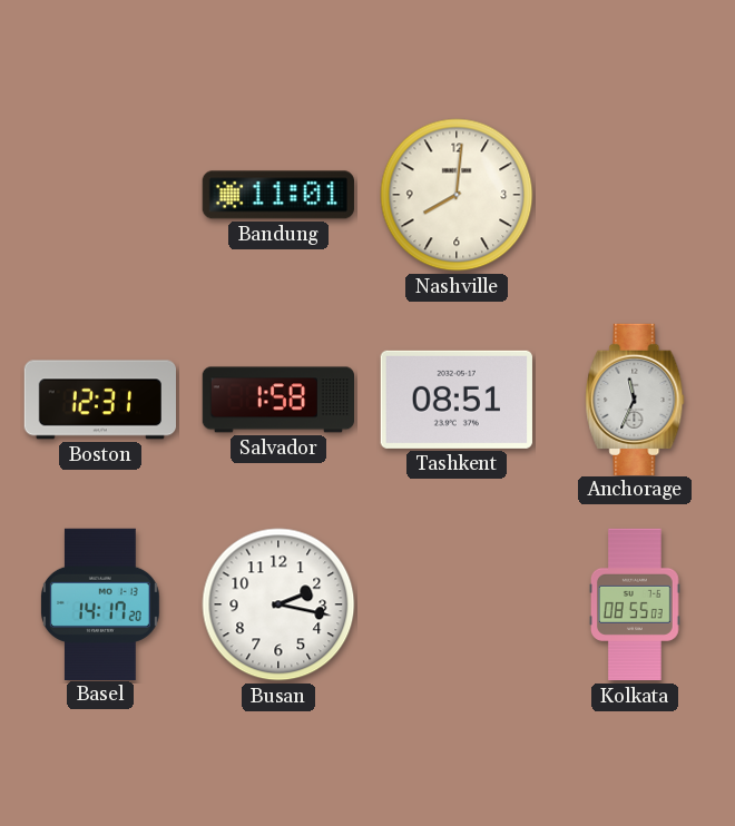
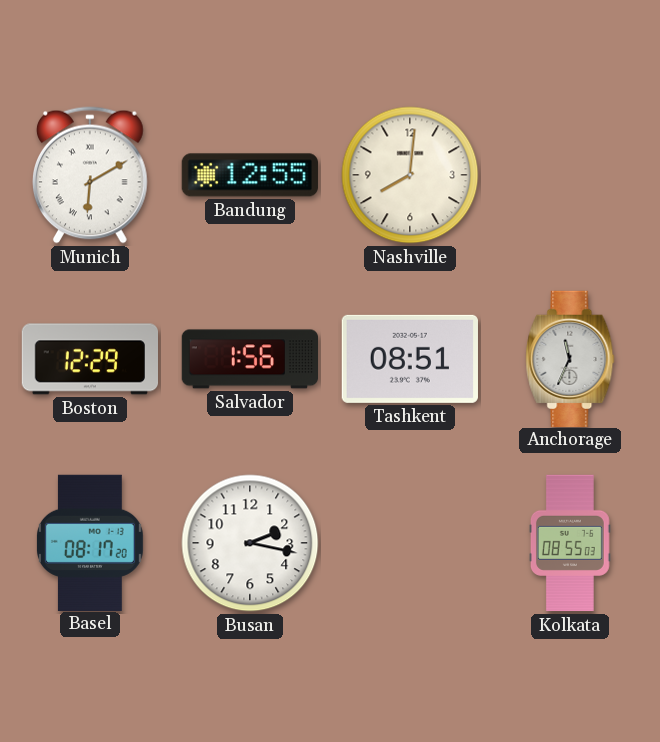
Munich: none -> 6:10
Bandung: 11:01 -> 12:55
Boston: 12:31 -> 12:29
Salvador: 1:58 -> 1:56
Basel: 14:17 -> 08:17
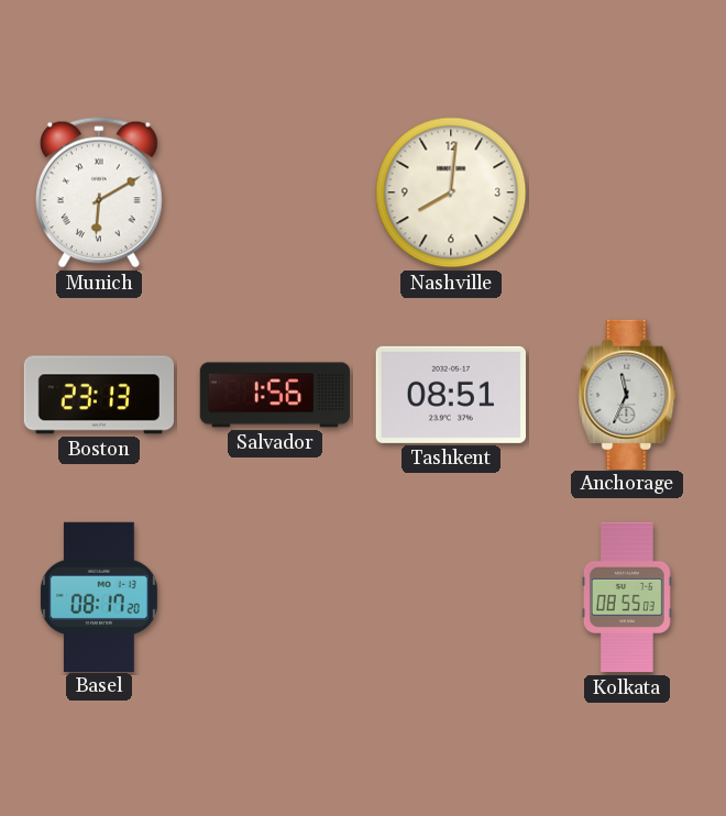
Bandung: 12:55 -> none
Boston: 12:29 -> 23:13
Busan: 2:17 -> none
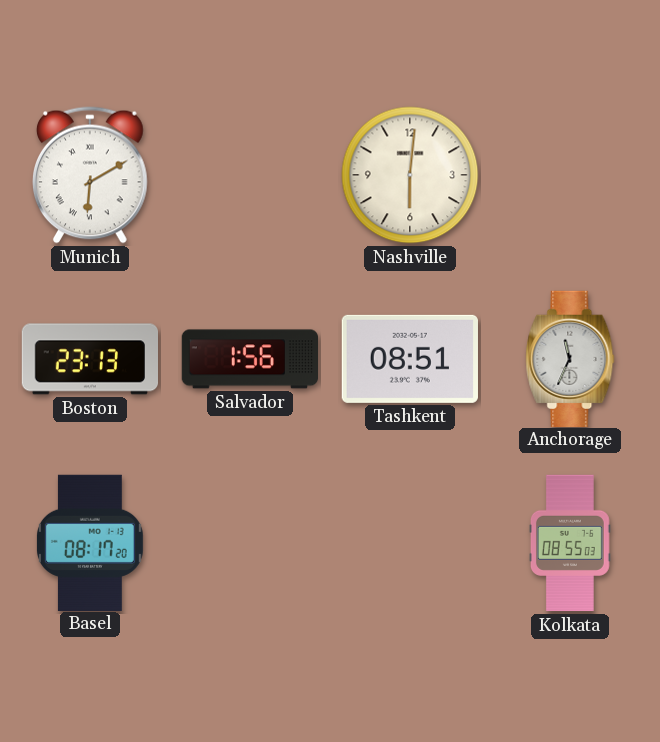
Nashville: 8:01 -> 6:01
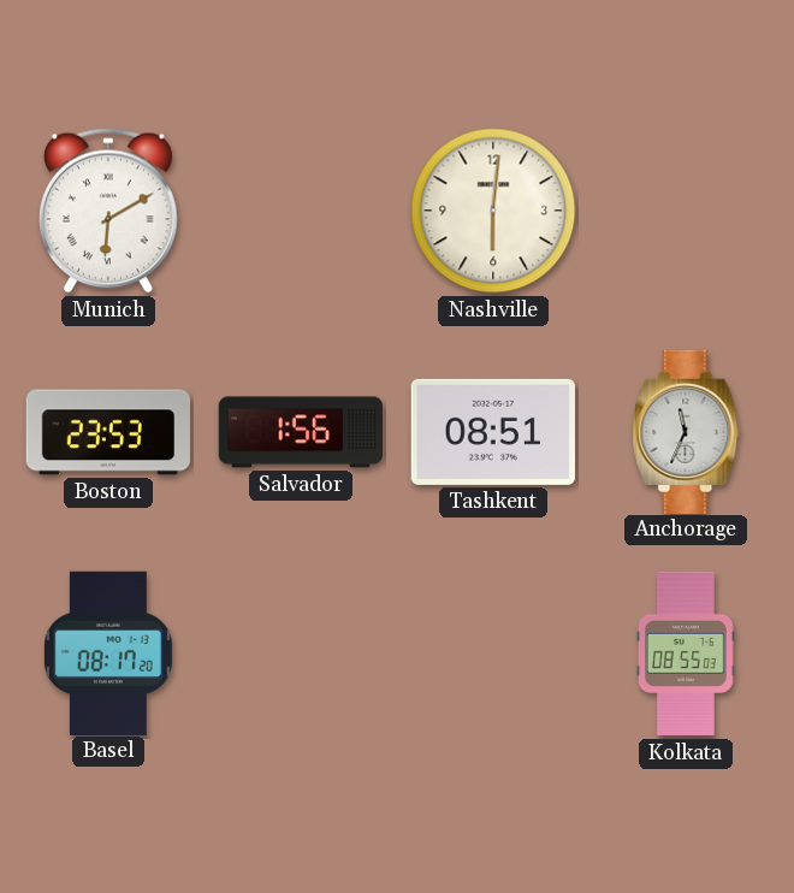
Boston: 23:13 -> 23:53
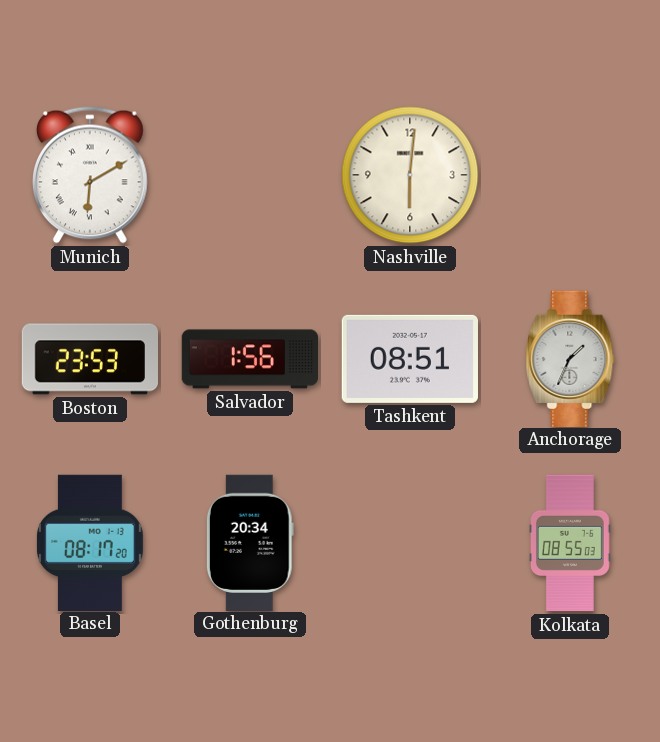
Anchorage: 11:34 -> 1:34
Gothenburg: none -> 20:34
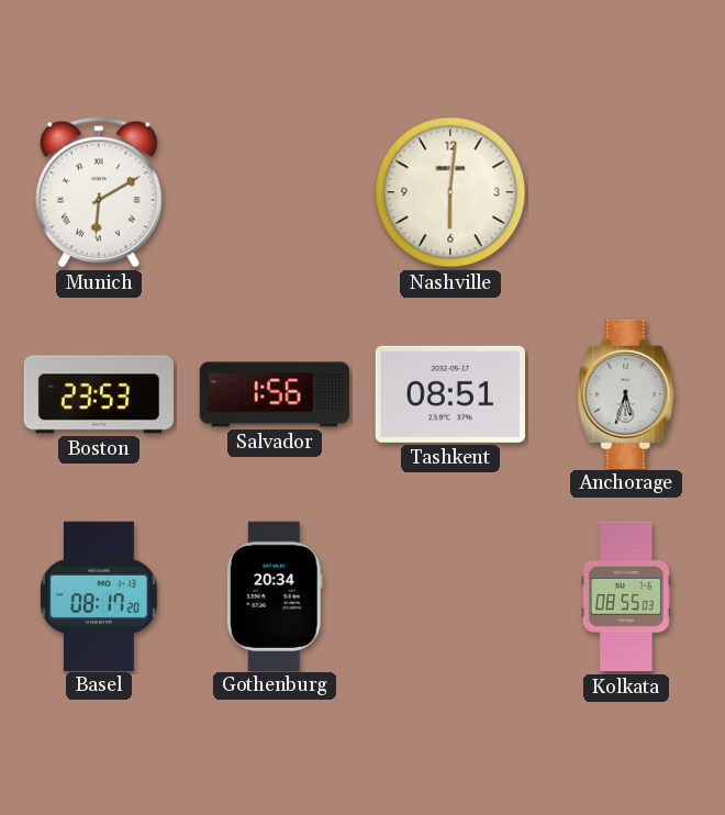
Anchorage: 1:34 -> 5:33
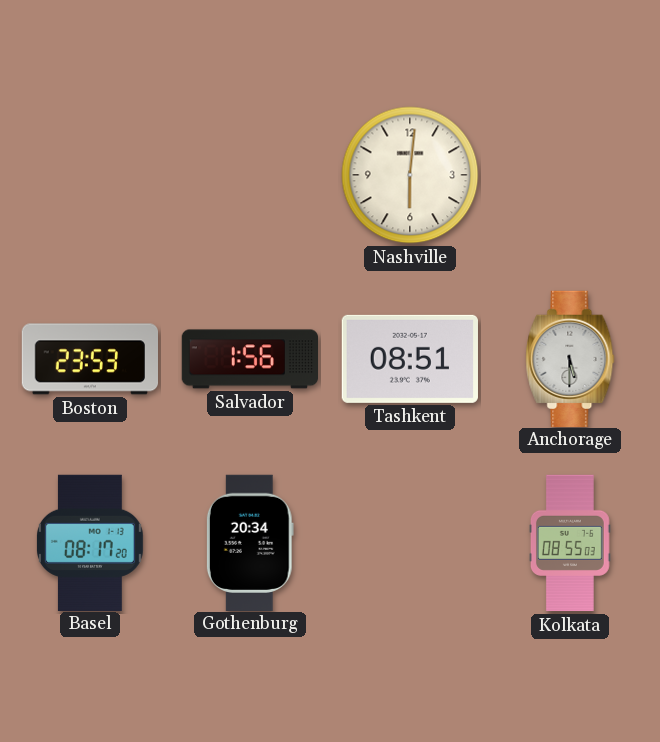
Munich: 6:10 -> none
Anchorage: 5:33 -> 5:30
